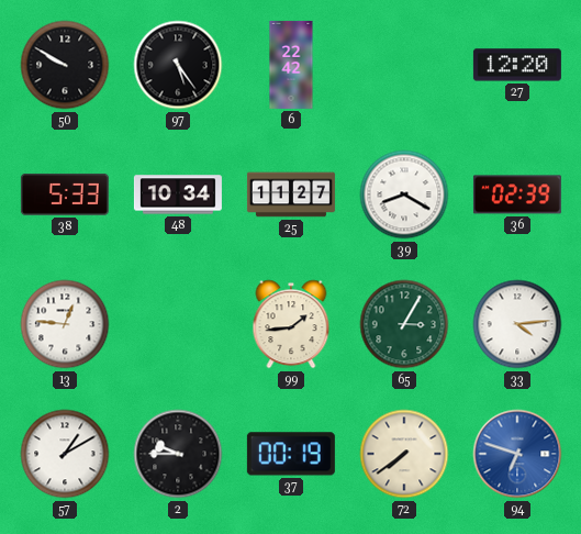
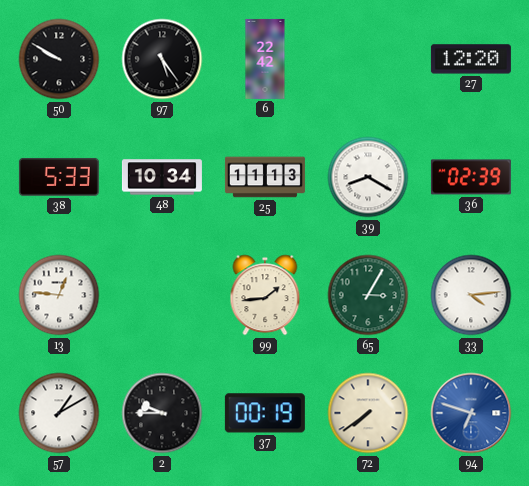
25: 11:27 -> 11:13
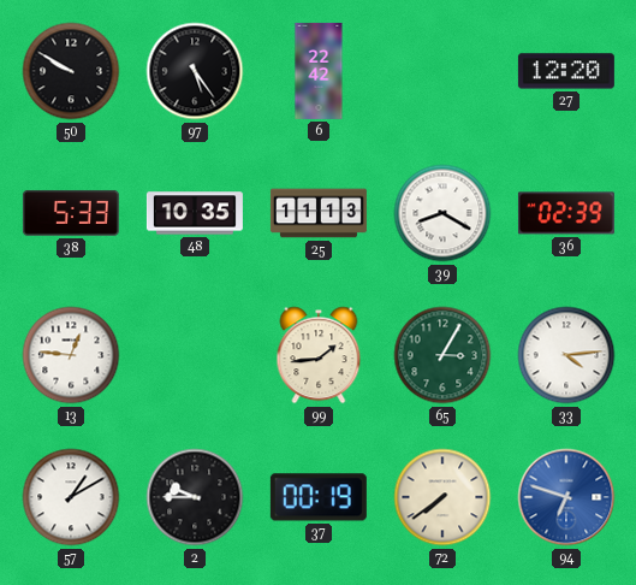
48: 10:34 -> 10:35
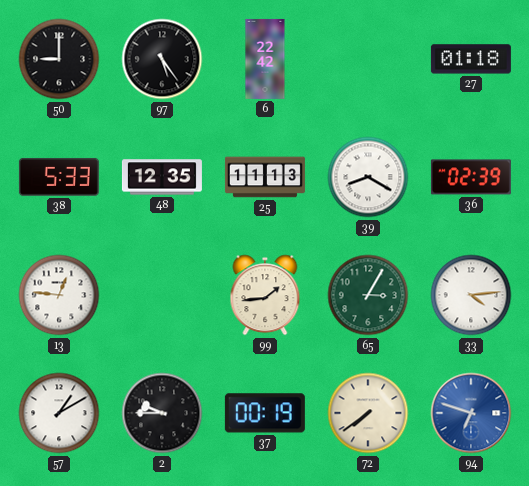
50: 9:50 -> 9:00
27: 12:20 -> 01:18
48: 10:35 -> 12:35
